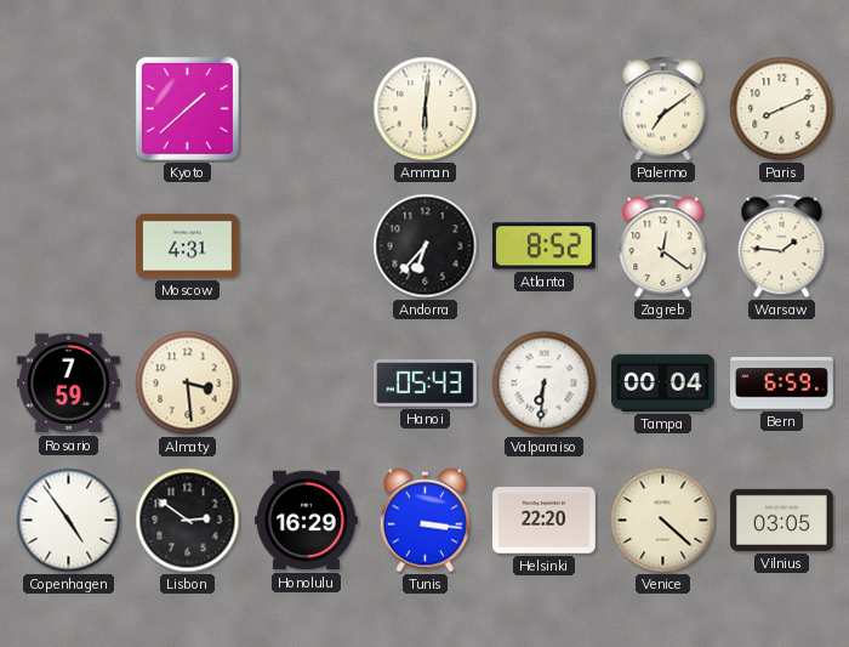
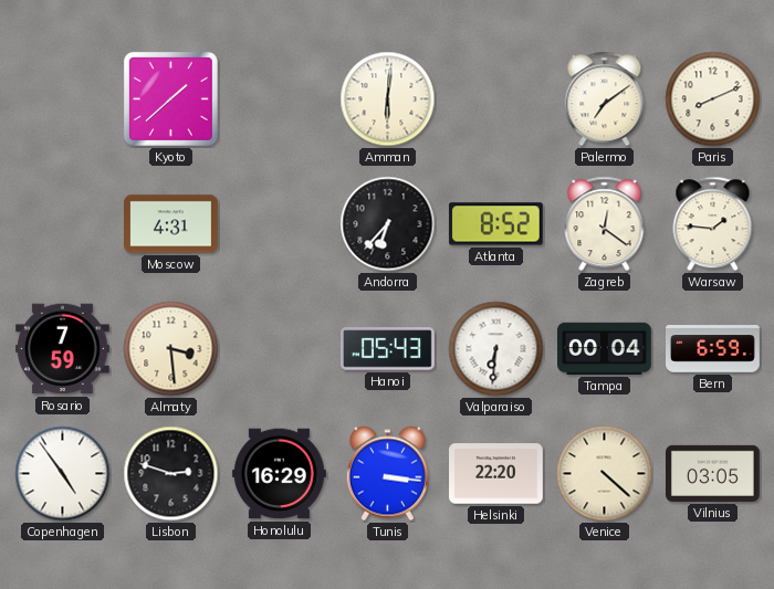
Lisbon: 2:51 -> 2:48
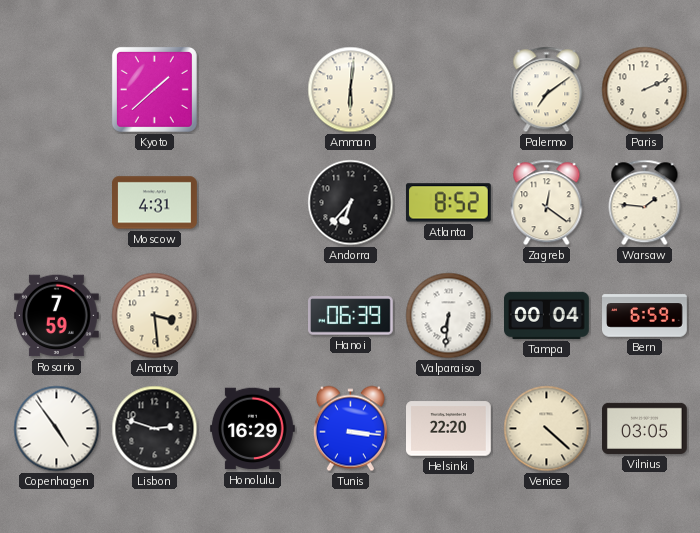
Paris: 8:11 -> 2:11
Hanoi: 05:43 -> 06:39
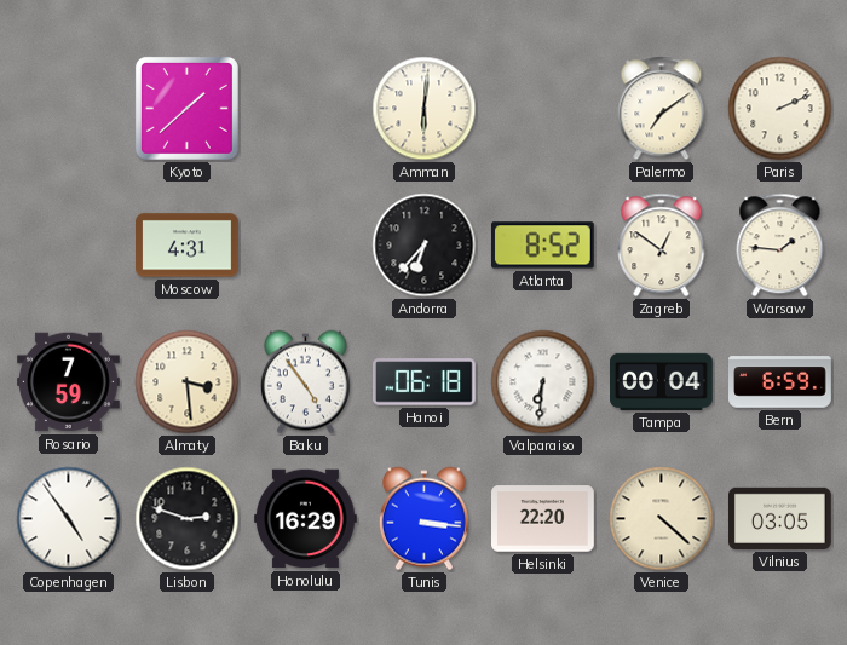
Zagreb: 12:21 -> 12:51
Baku: none -> 4:54
Hanoi: 06:39 -> 06:18
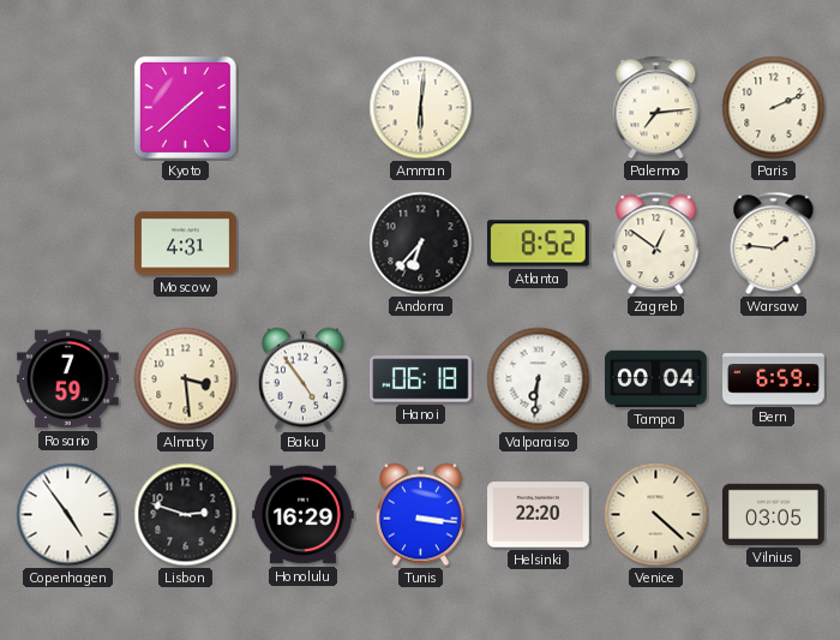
Palermo: 7:09 -> 7:14
